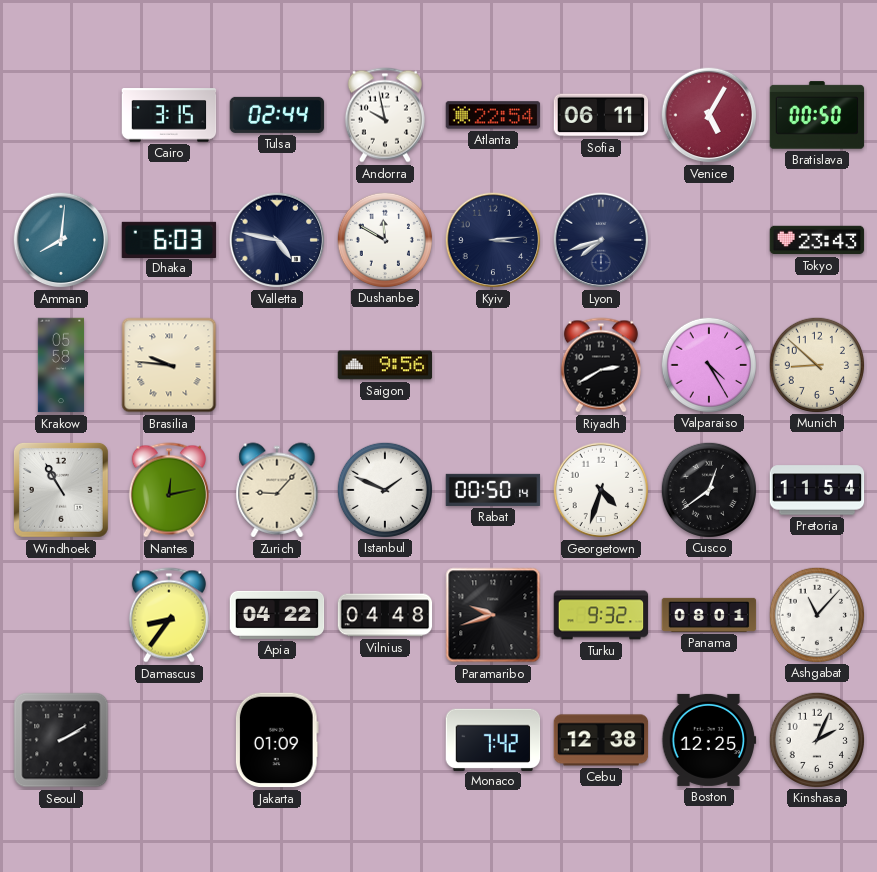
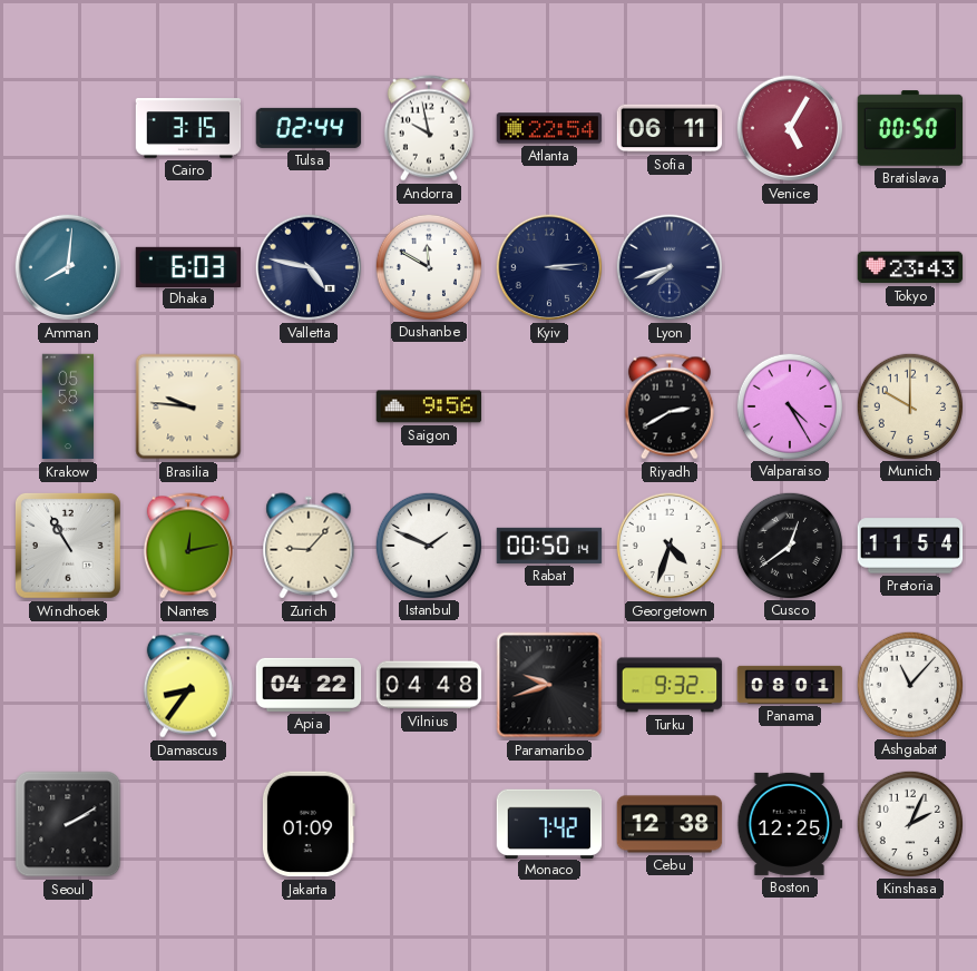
Munich: 8:52 -> 10:00
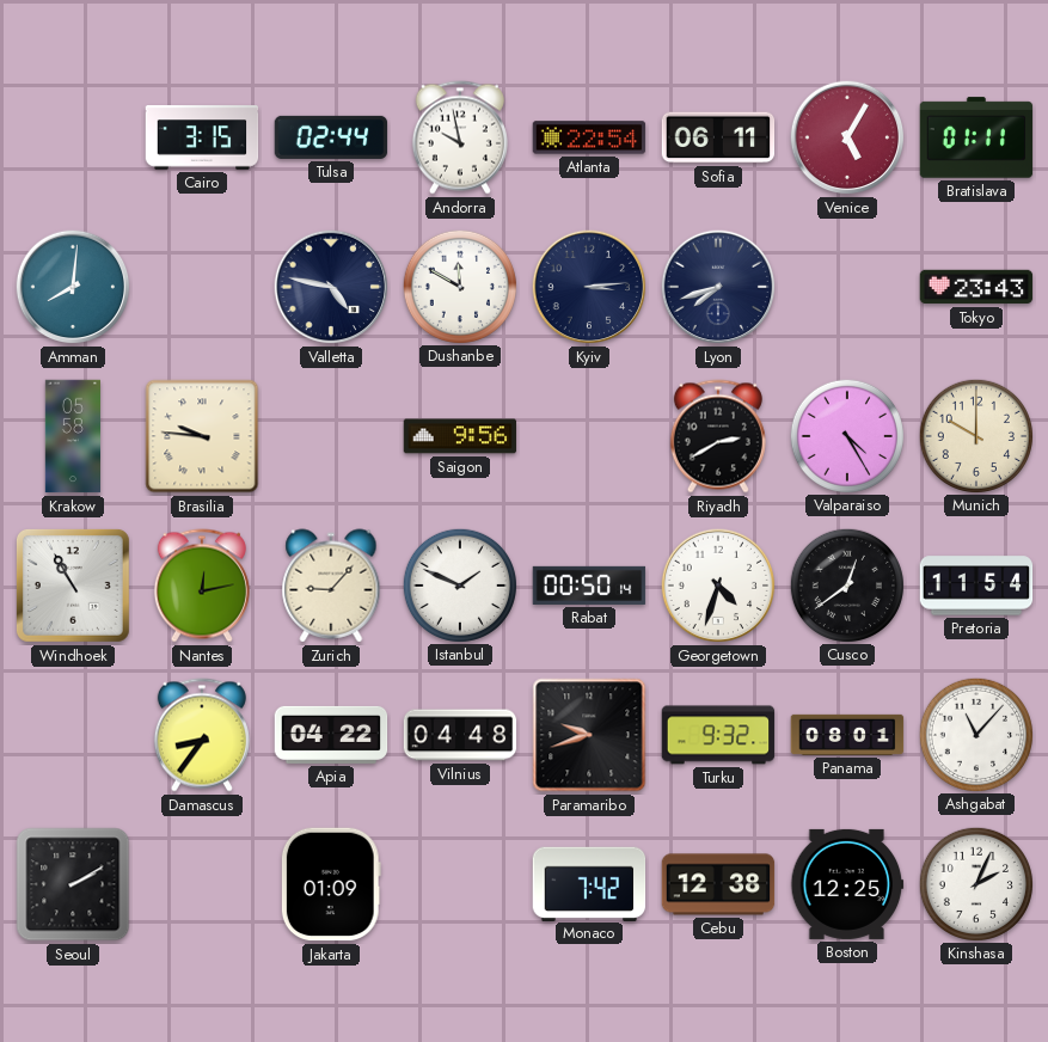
Bratislava: 00:50 -> 01:11
Dhaka: 6:03 -> none
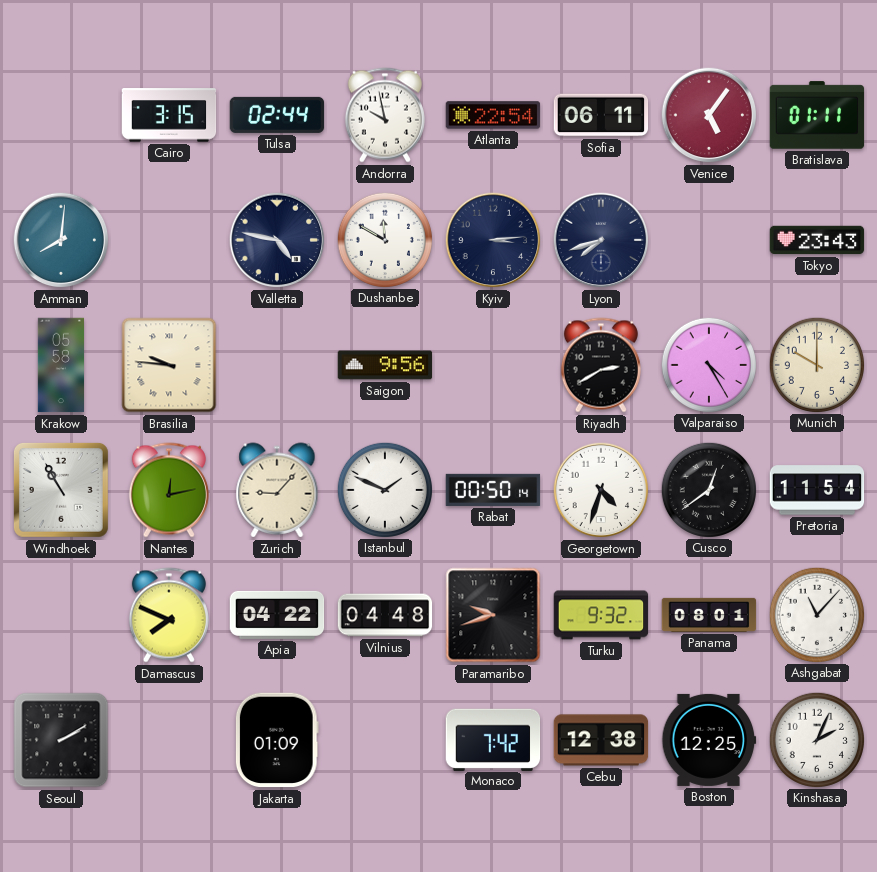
Venice: 5:05 -> 5:06
Damascus: 8:36 -> 7:49
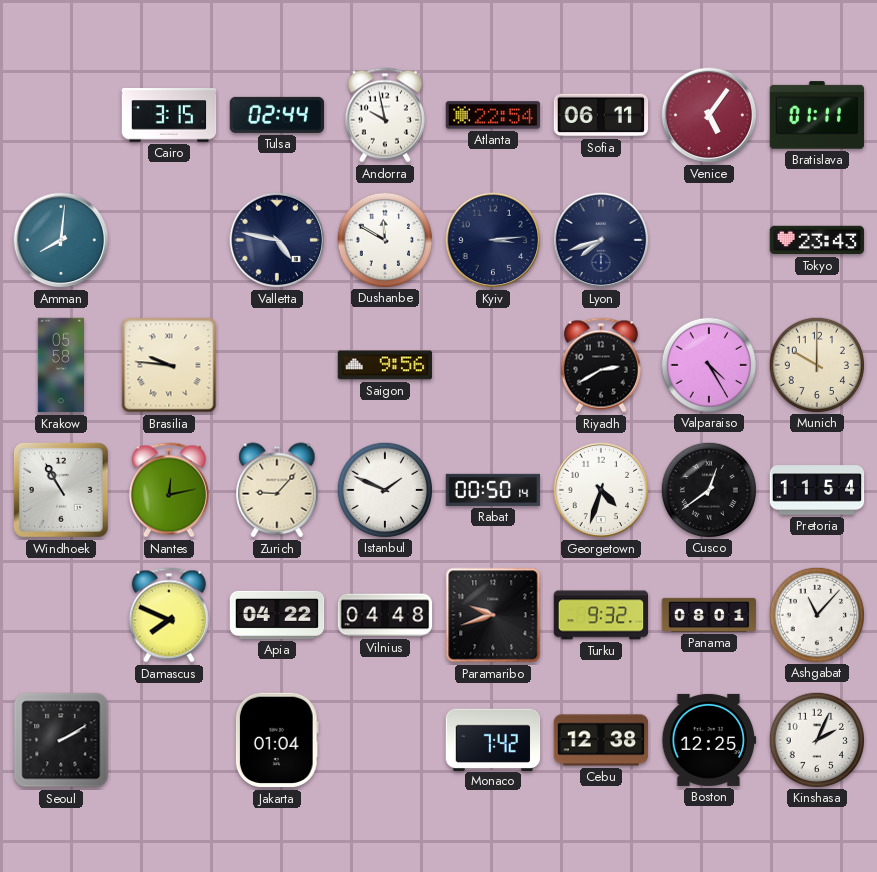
Jakarta: 01:09 -> 01:04
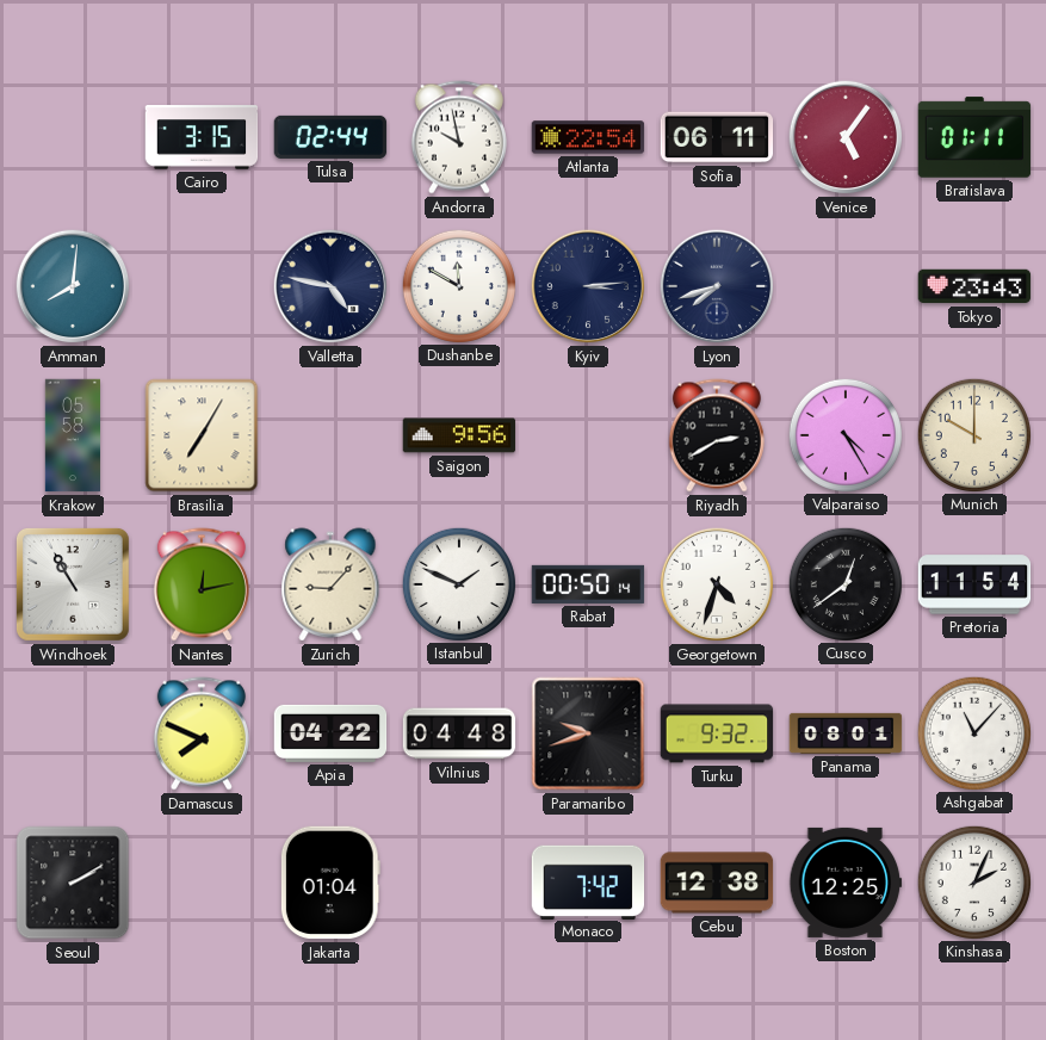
Brasilia: 9:46 -> 7:05
